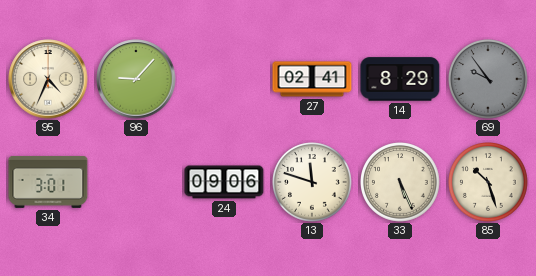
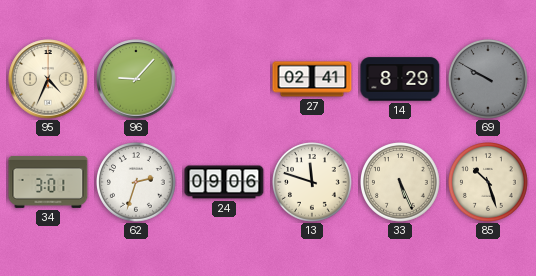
69: 9:54 -> 9:50
62: none -> 2:33
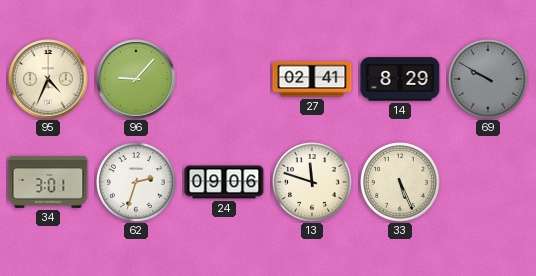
85: 10:27 -> none
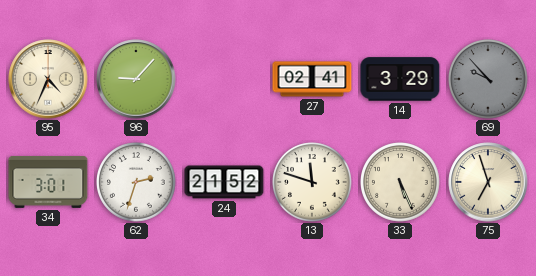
14: 8:29 -> 3:29
69: 9:50 -> 9:53
24: 09:06 -> 21:52
75: none -> 6:57
